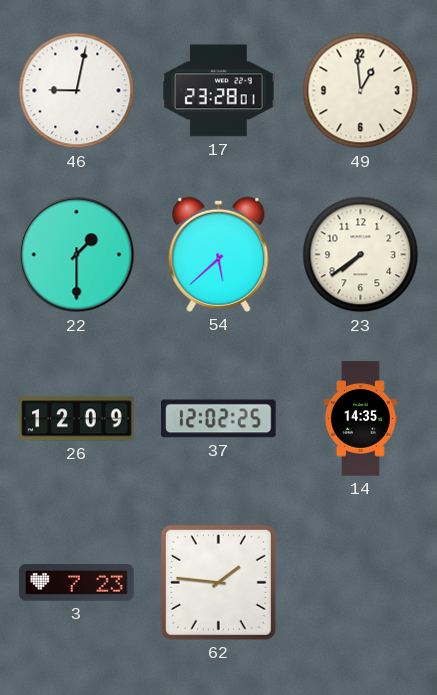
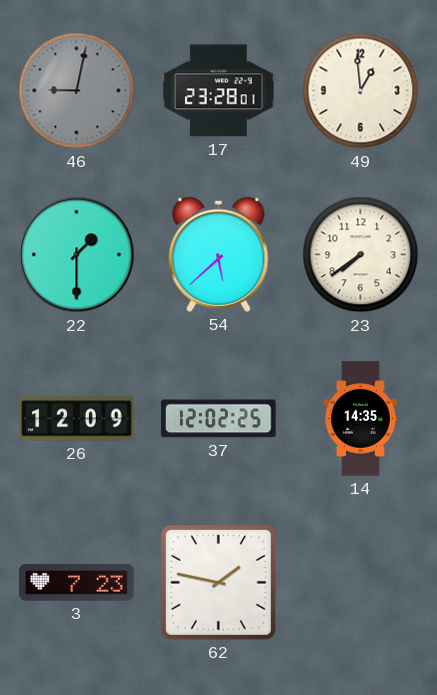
46 dial: white -> grey
62: 1:46 -> 1:47
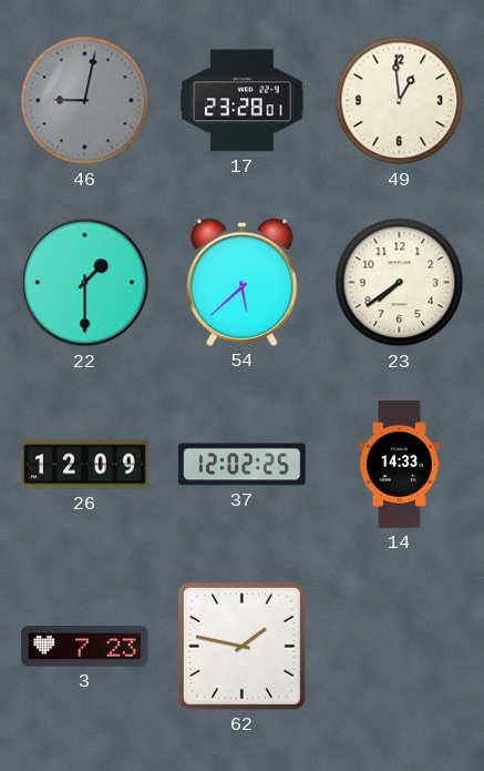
14: 14:35 -> 14:33
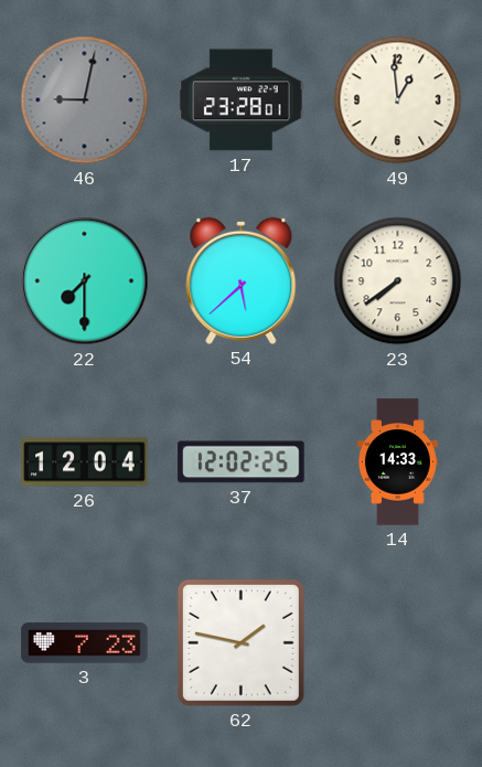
22: 1:30 -> 7:30
26: 12:09 -> 12:04
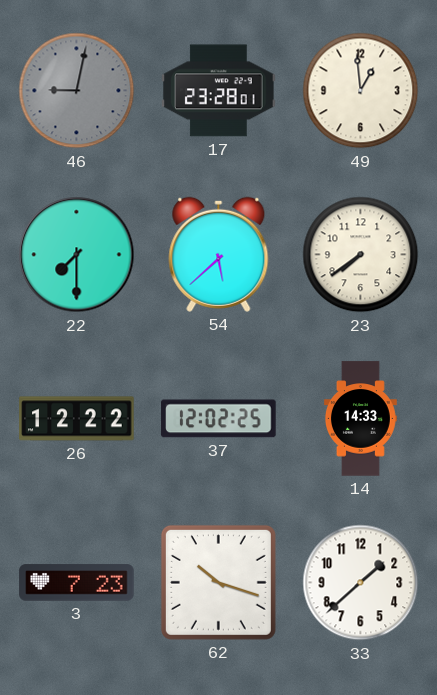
26: 12:04 -> 12:22
62: 1:47 -> 10:18
33: none -> 1:38
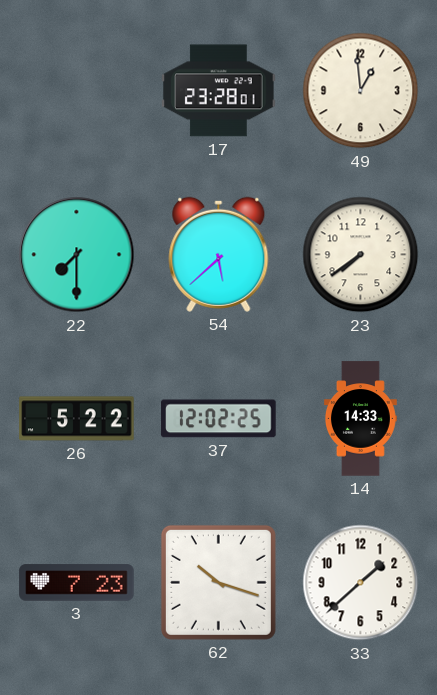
46: 9:02 -> none
26: 12:22 -> 5:22
